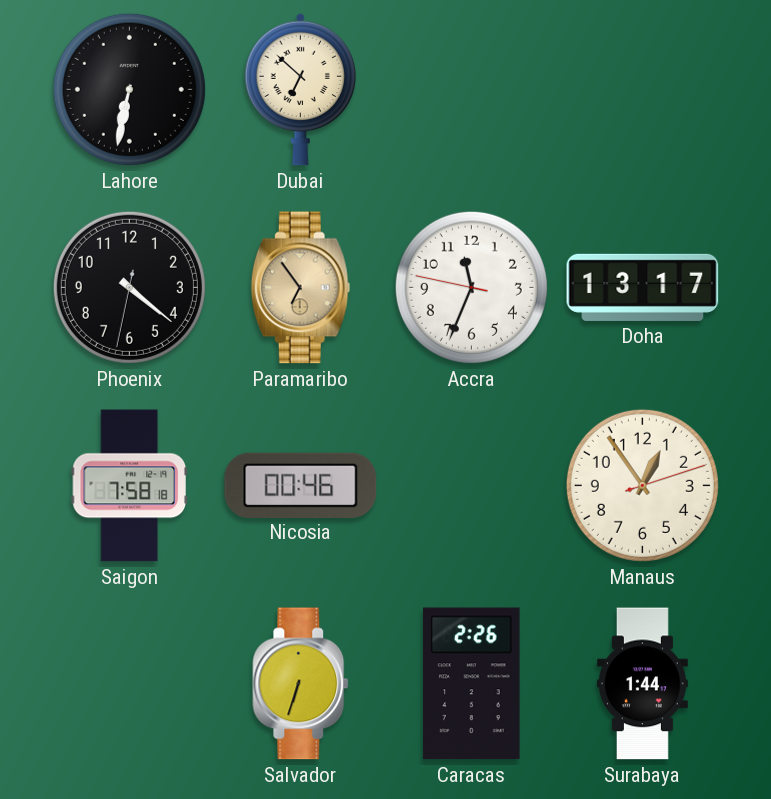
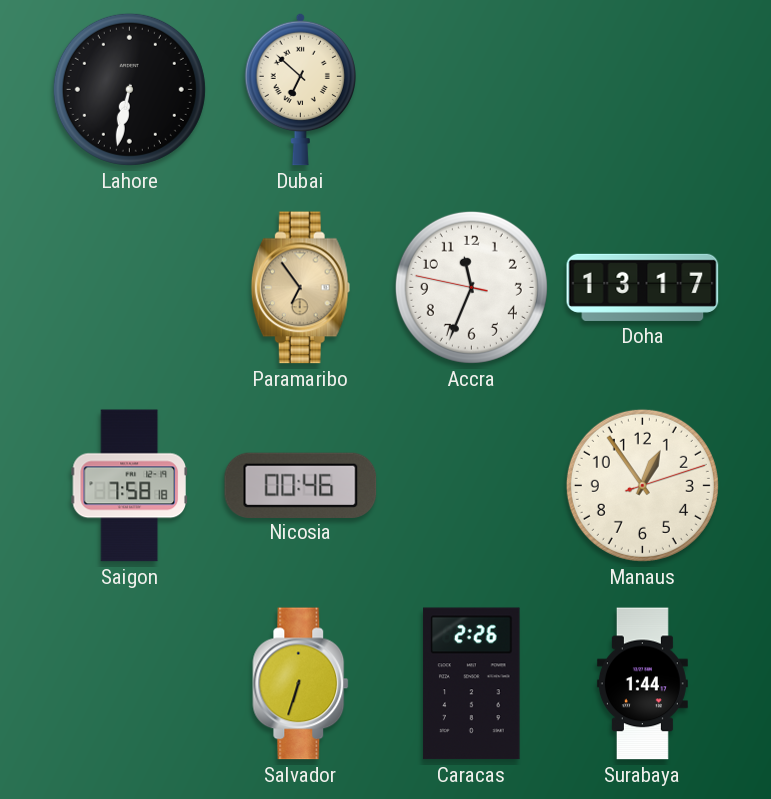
Phoenix: 4:21 -> none
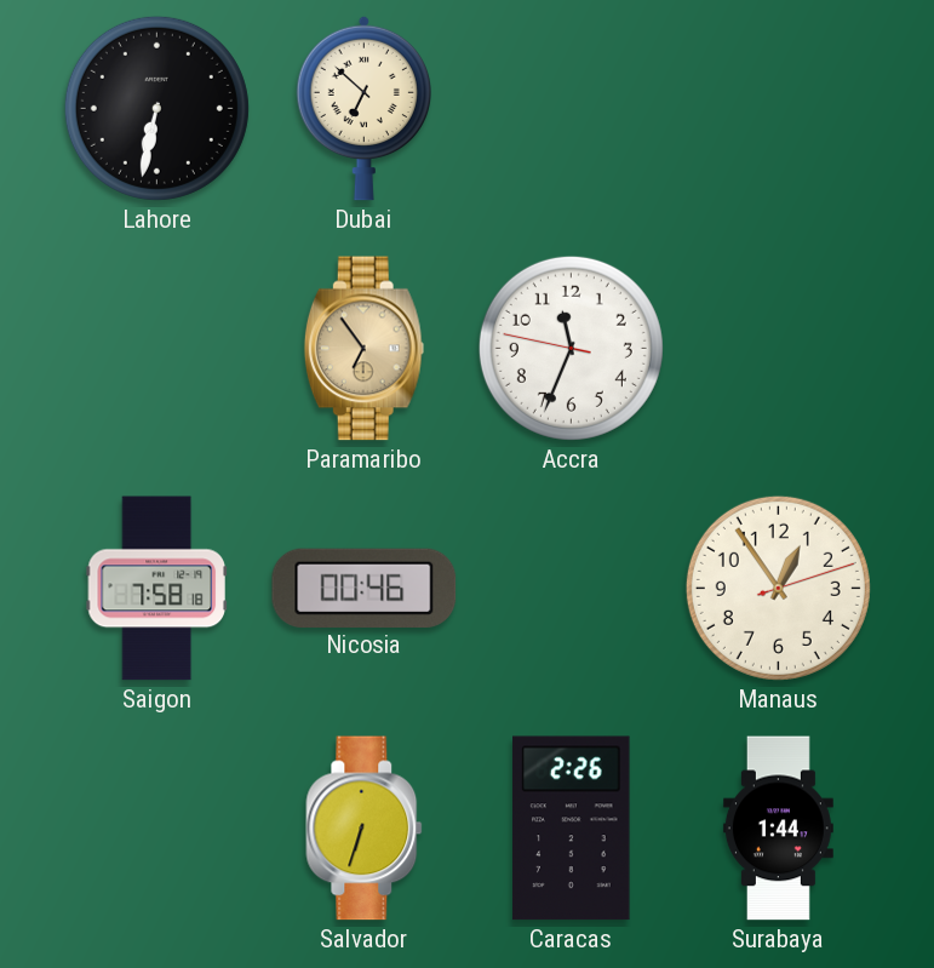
Doha: 13:17 -> none
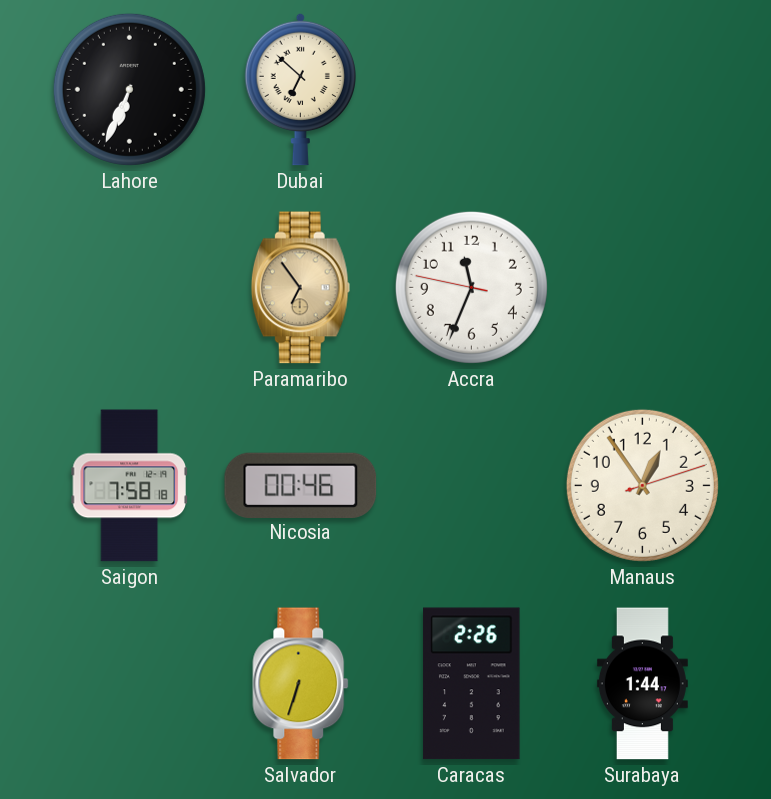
Lahore: 6:32 -> 6:34
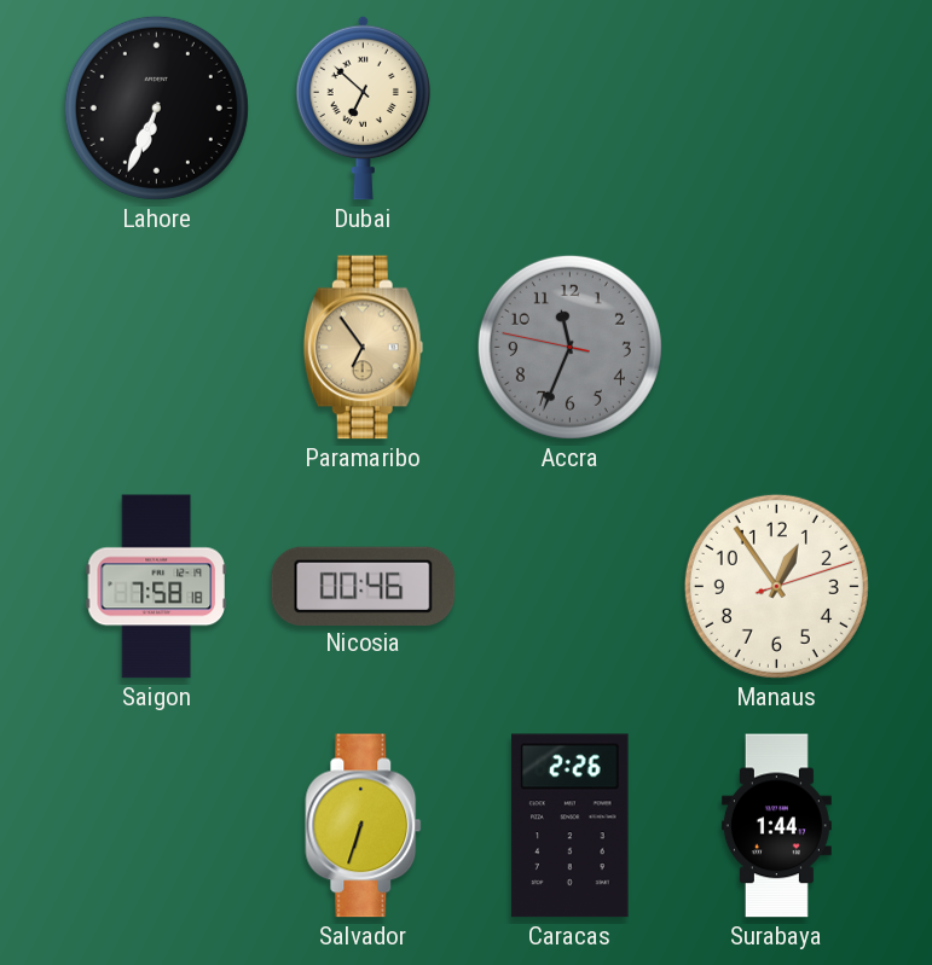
Accra dial: white -> grey
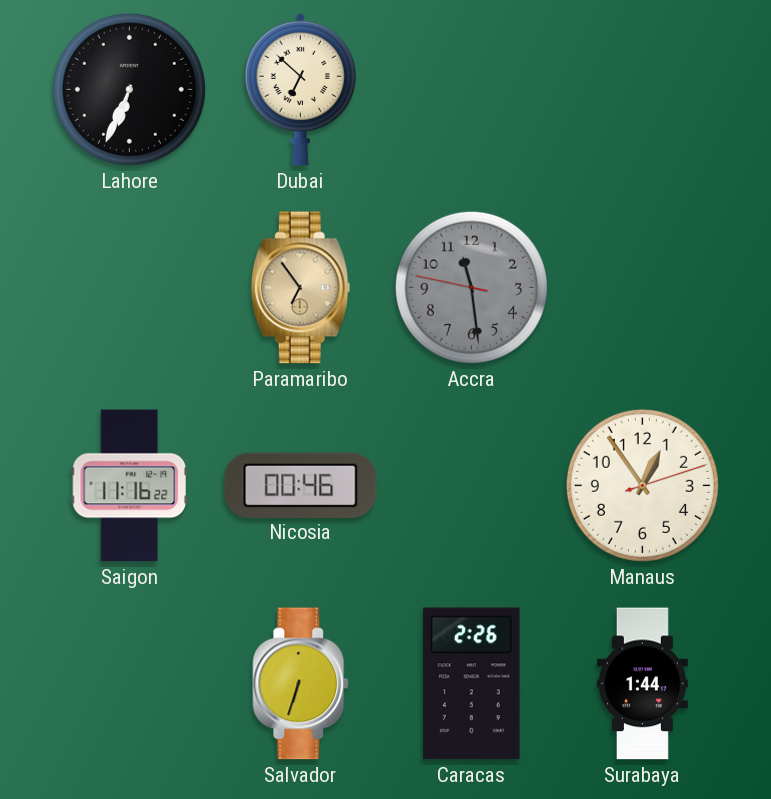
Accra: 11:33 -> 11:28
Saigon: 7:58 -> 11:16
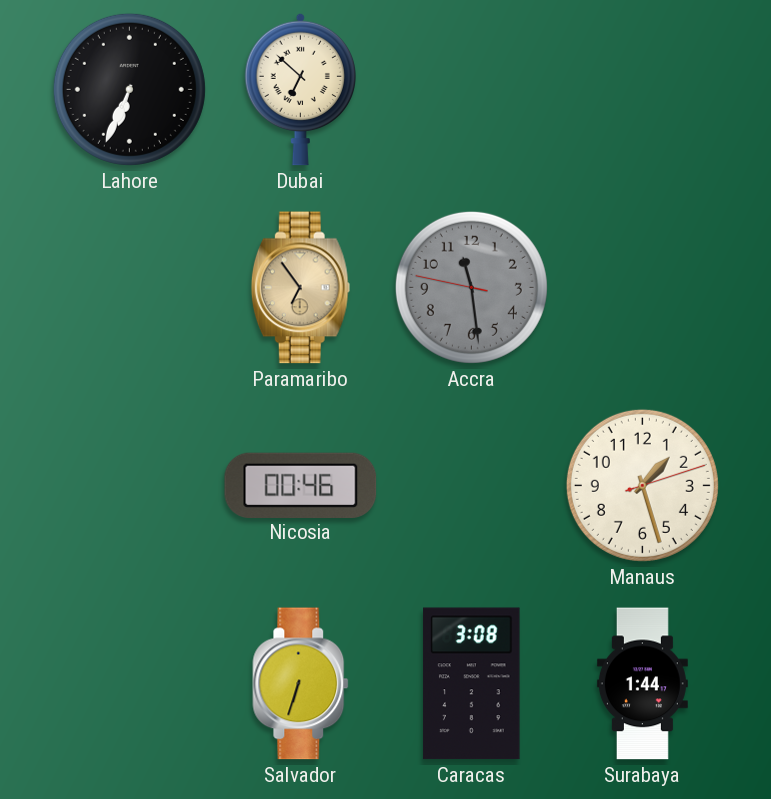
Saigon: 11:16 -> none
Manaus: 12:54 -> 1:27
Caracas: 2:26 -> 3:08
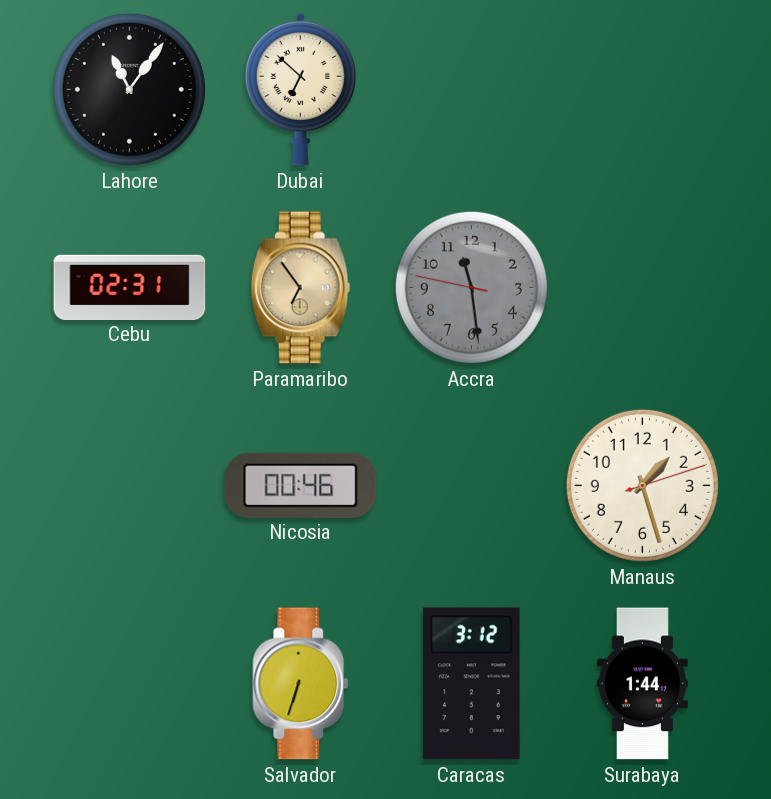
Lahore: 6:34 -> 11:06
Cebu: none -> 02:31
Caracas: 3:08 -> 3:12
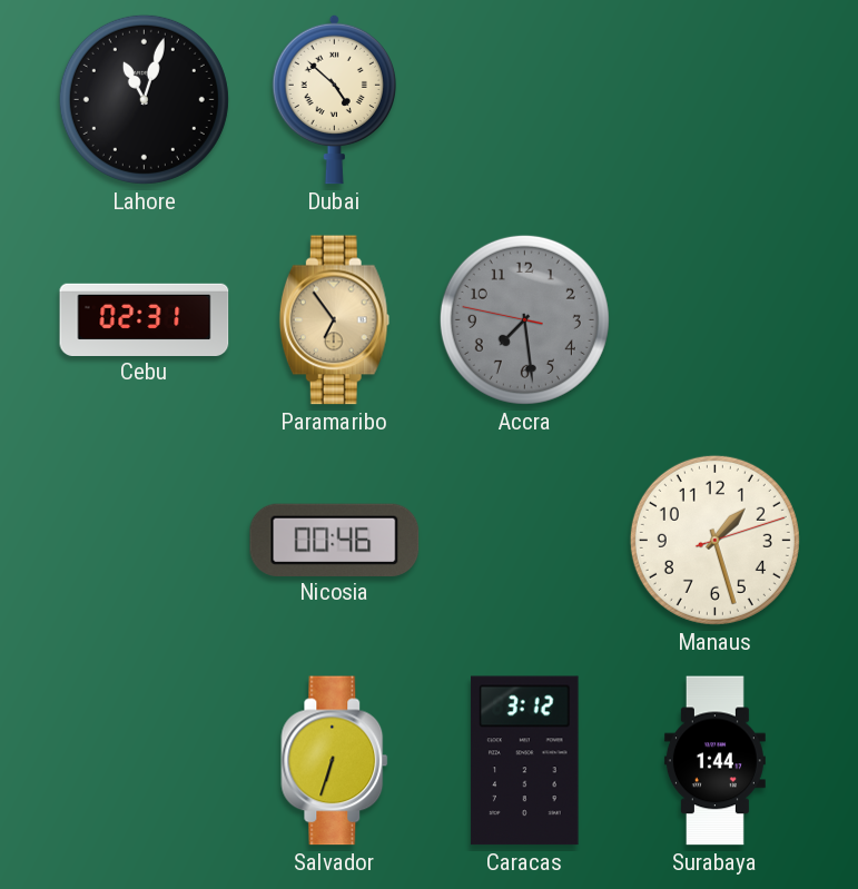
Lahore: 11:06 -> 11:03
Dubai: 6:52 -> 4:52
Accra: 11:28 -> 7:28
